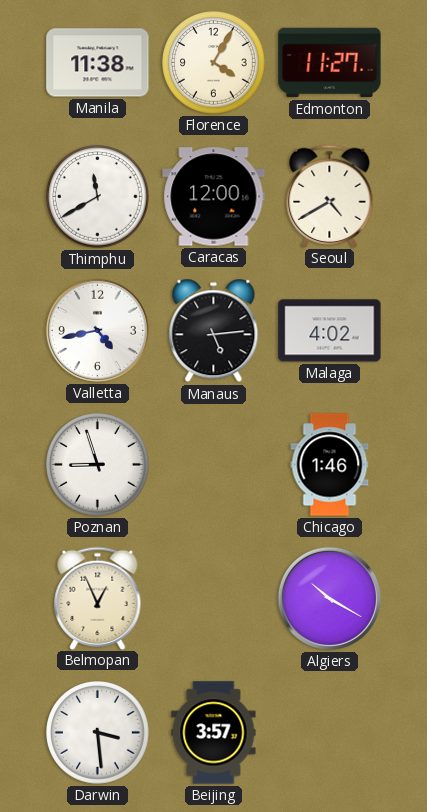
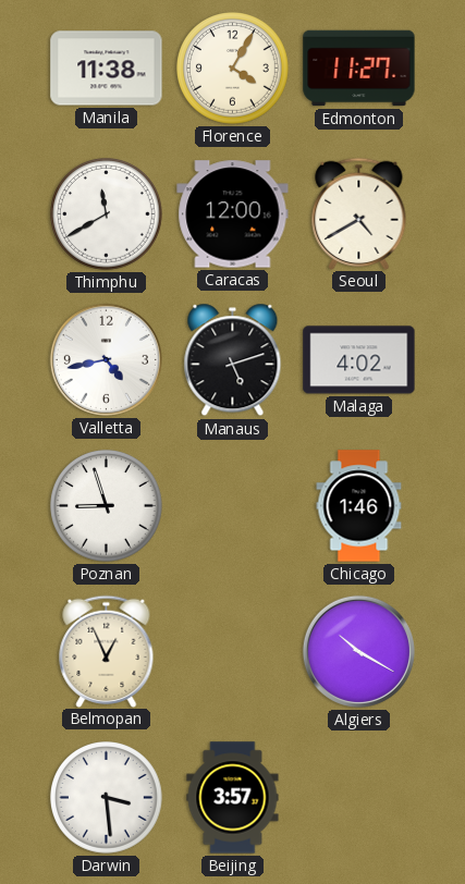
Manaus: 5:14 -> 5:12
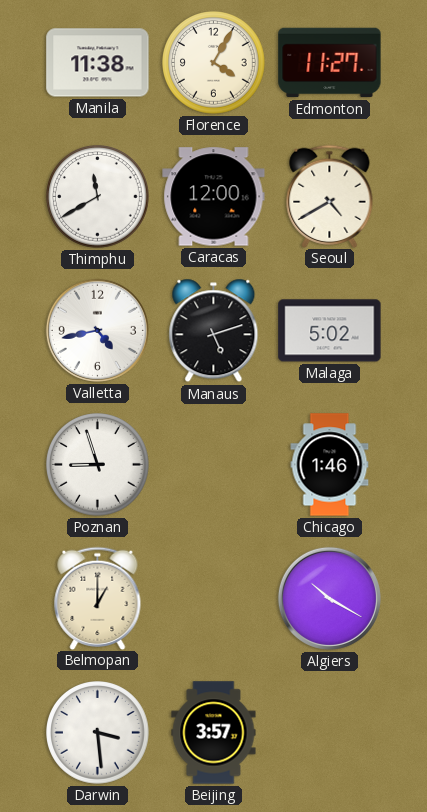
Malaga: 4:02 -> 5:02
Belmopan: 12:56 -> 1:00
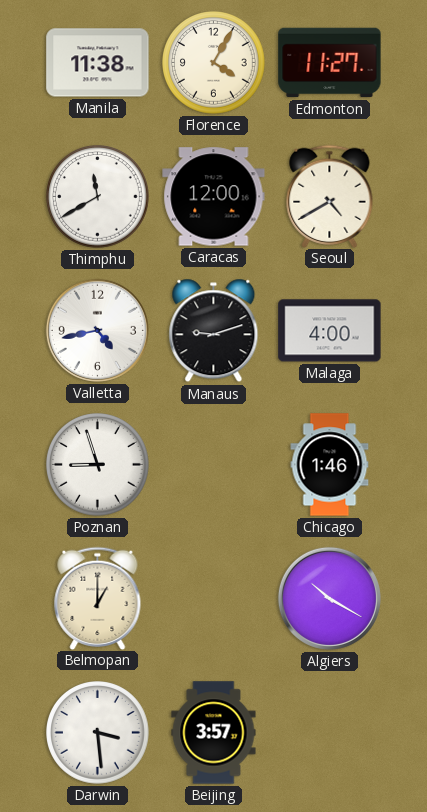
Manaus: 5:12 -> 9:12
Malaga: 5:02 -> 4:00
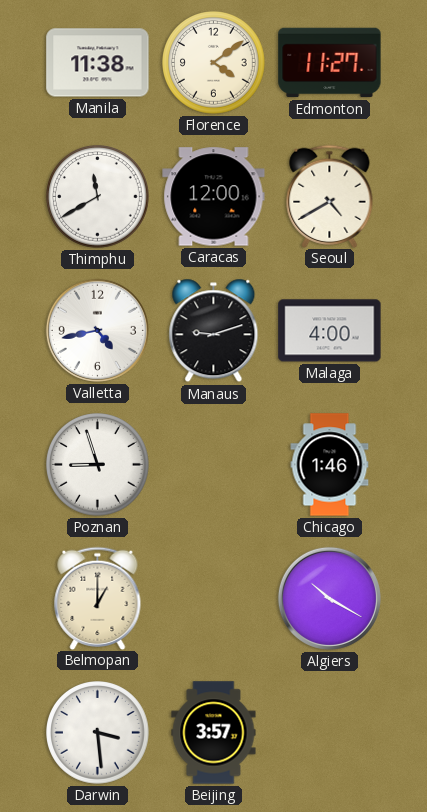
Florence: 4:05 -> 4:09
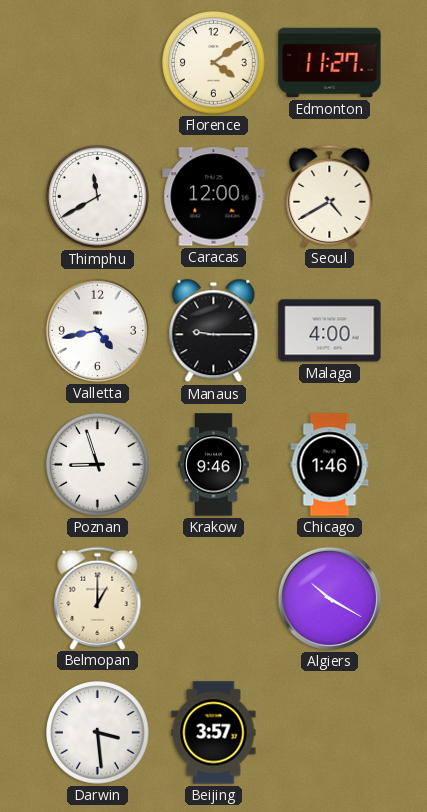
Manila: 11:38 -> none
Manaus: 9:12 -> 9:15
Krakow: none -> 9:46
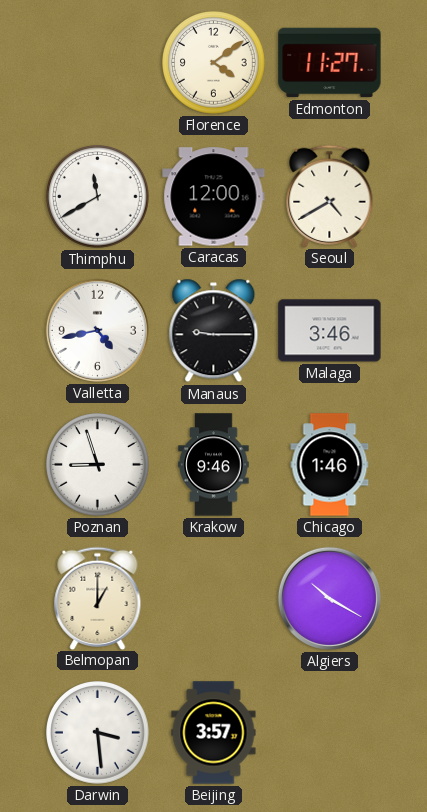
Malaga: 4:00 -> 3:46
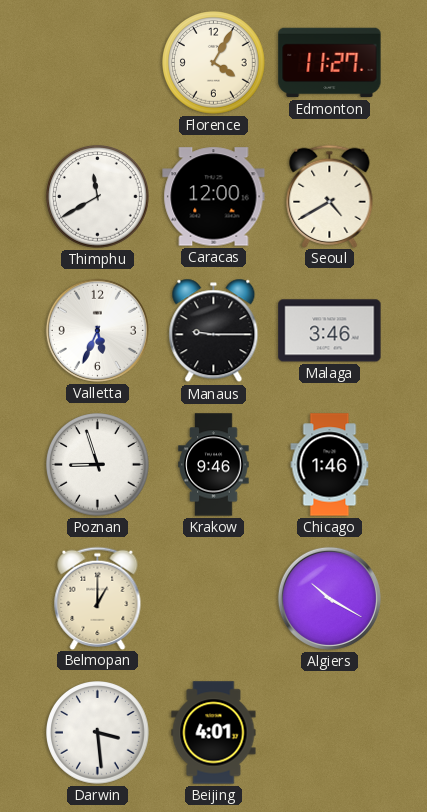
Florence: 4:09 -> 4:05
Valletta: 4:43 -> 5:34
Beijing: 3:57 -> 4:01
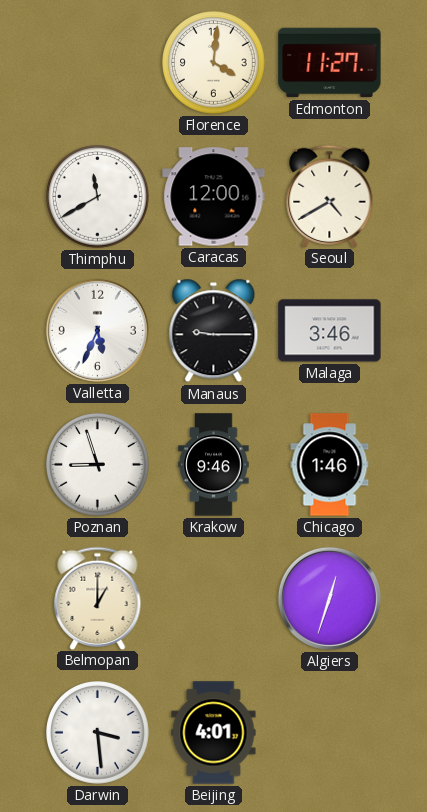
Florence: 4:05 -> 4:01
Algiers: 10:20 -> 12:33
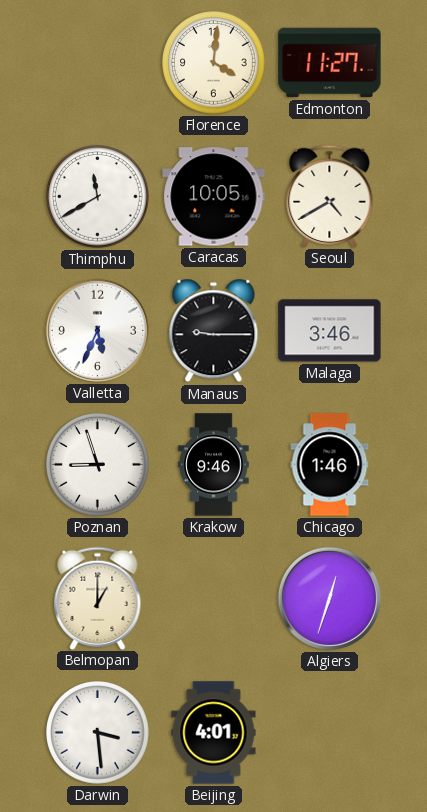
Caracas: 12:00 -> 10:05
